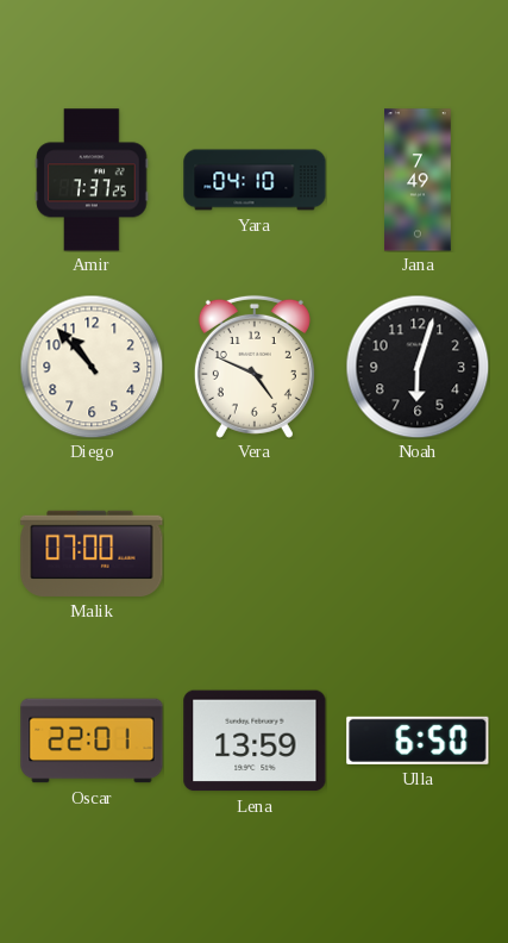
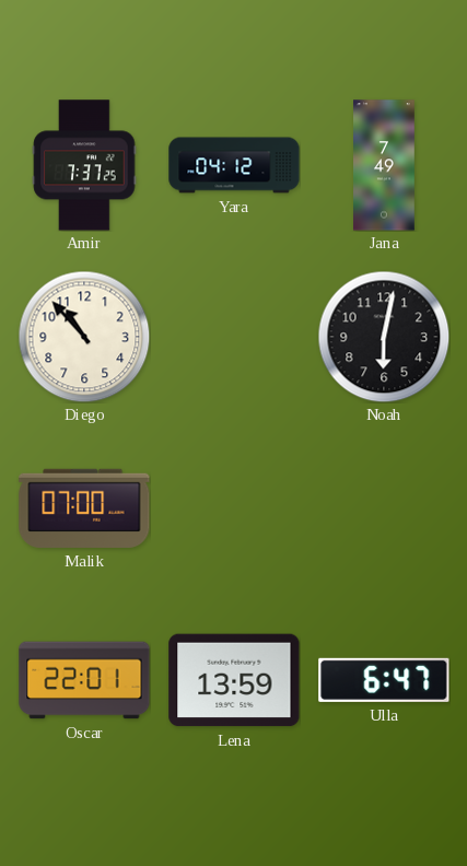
Yara: 04:10 -> 04:12
Vera: 4:49 -> none
Noah: 6:03 -> 6:02
Ulla: 6:50 -> 6:47
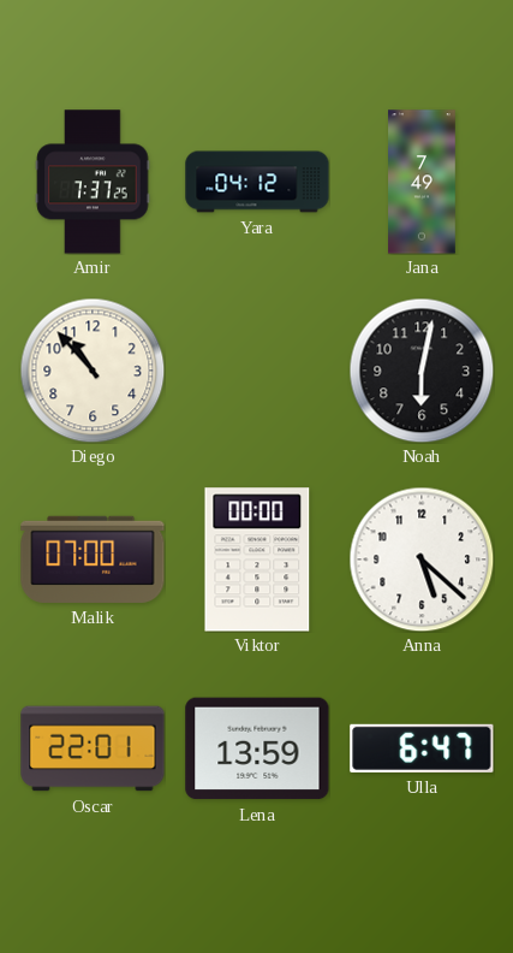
Viktor: none -> 00:00
Anna: none -> 5:22
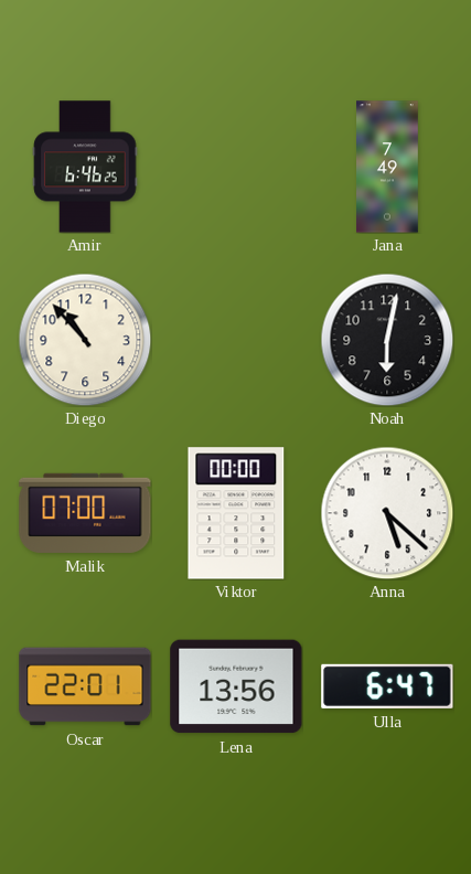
Amir: 7:37 -> 6:46
Yara: 04:12 -> none
Lena: 13:59 -> 13:56
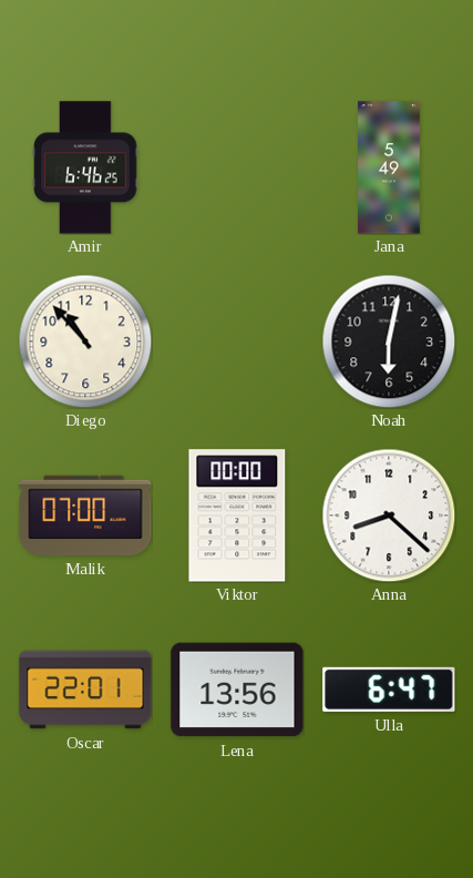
Jana: 7:49 -> 5:49
Anna: 5:22 -> 8:22
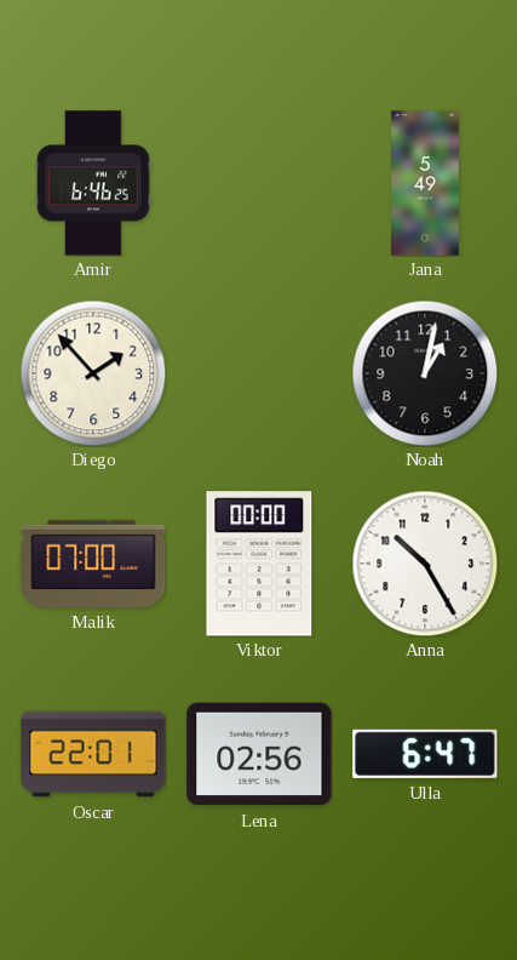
Diego: 10:53 -> 1:53
Noah: 6:02 -> 1:02
Anna: 8:22 -> 10:25
Lena: 13:56 -> 02:56
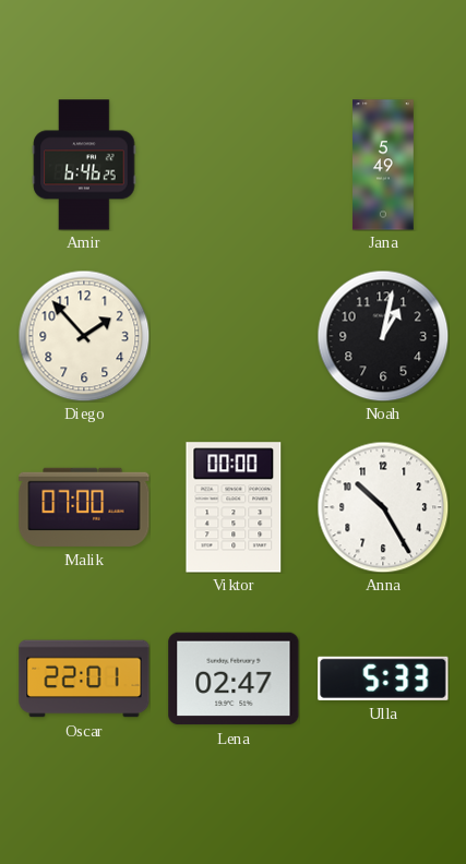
Lena: 02:56 -> 02:47
Ulla: 6:47 -> 5:33
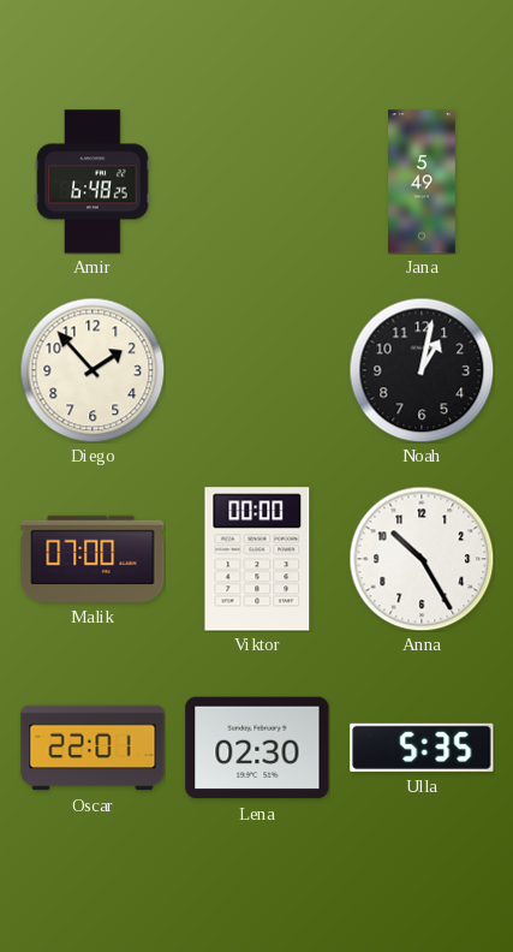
Amir: 6:46 -> 6:48
Lena: 02:47 -> 02:30
Ulla: 5:33 -> 5:35
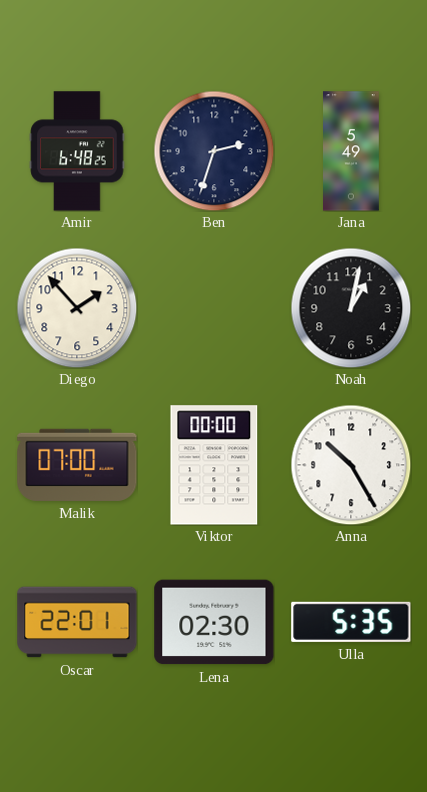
Ben: none -> 2:33
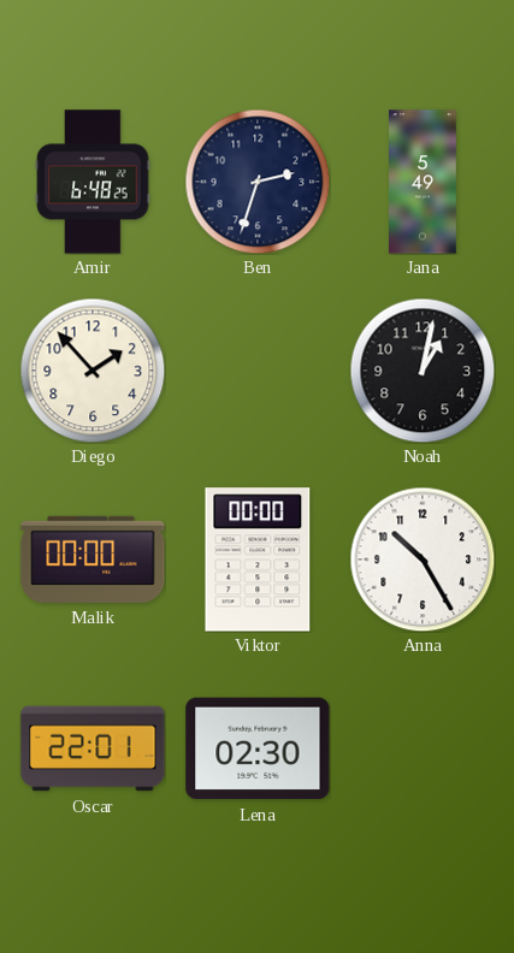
Malik: 07:00 -> 00:00
Ulla: 5:35 -> none
